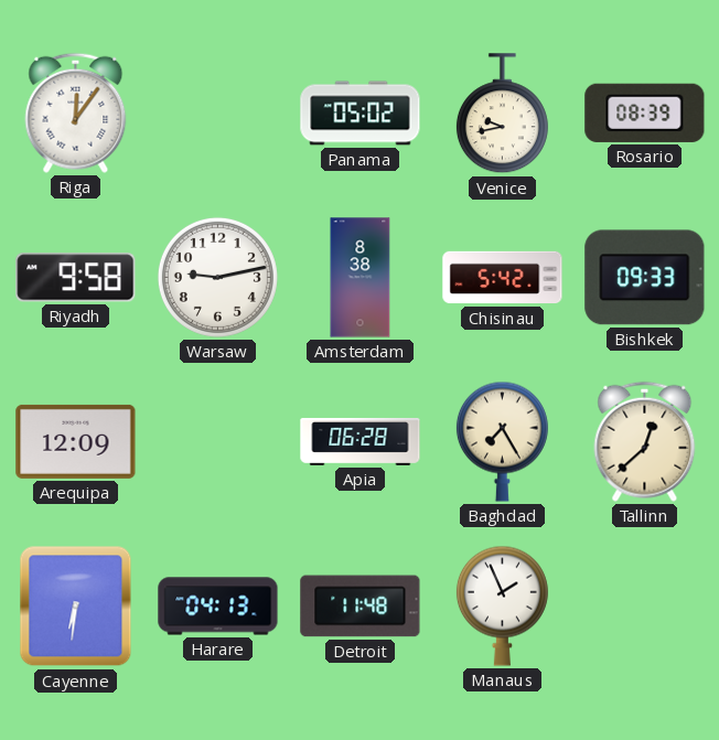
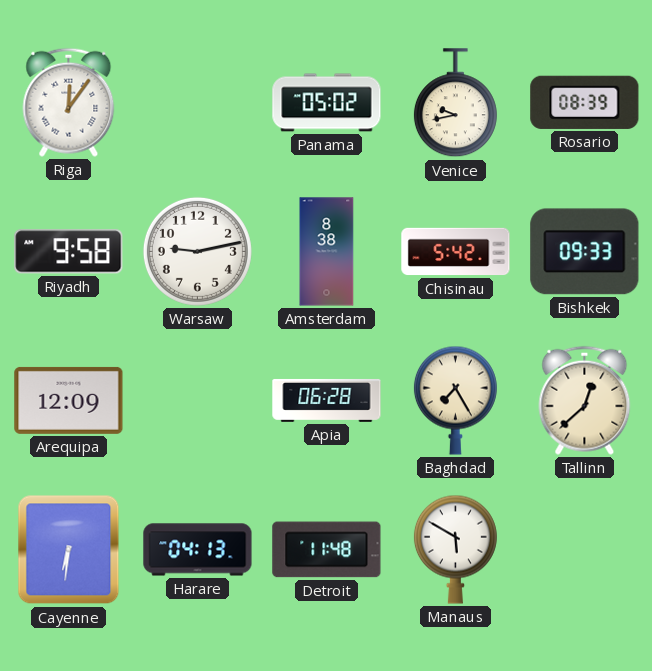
Manaus: 1:56 -> 5:50
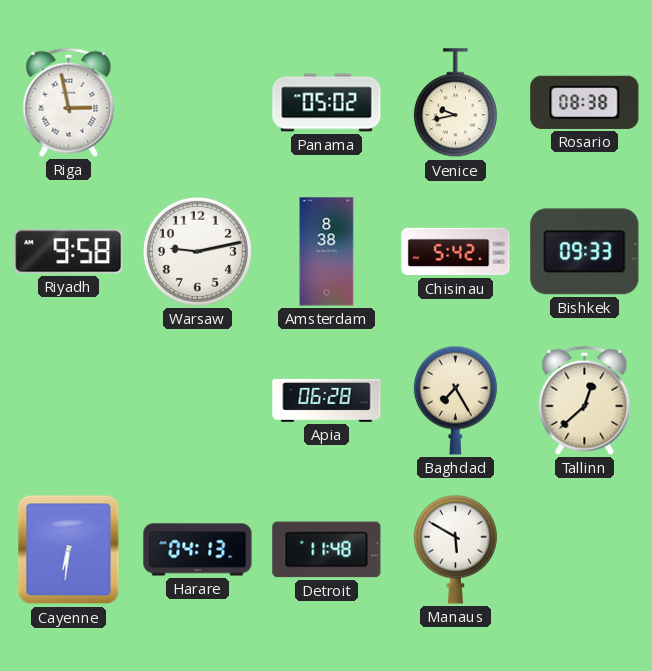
Riga: 12:06 -> 2:58
Rosario: 08:39 -> 08:38
Arequipa: 12:09 -> none
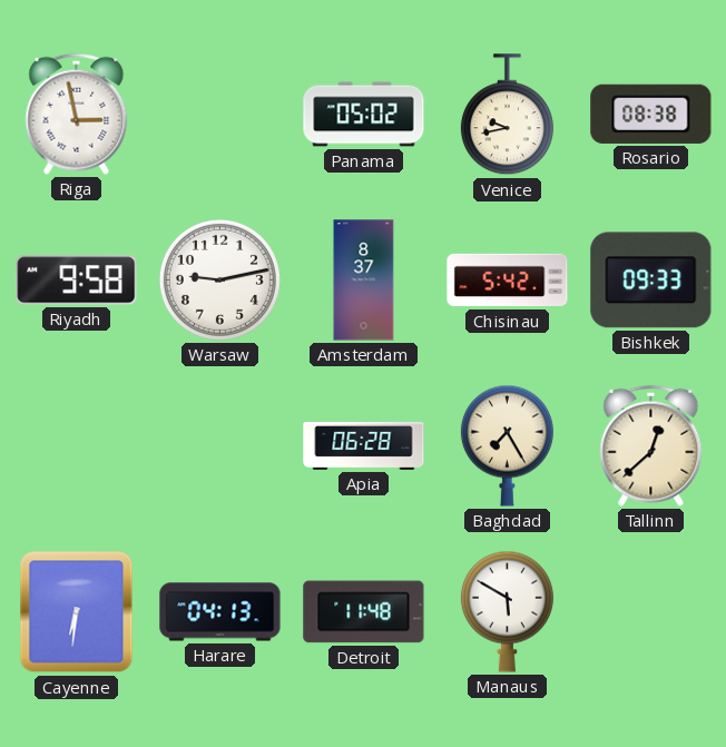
Amsterdam: 8:38 -> 8:37
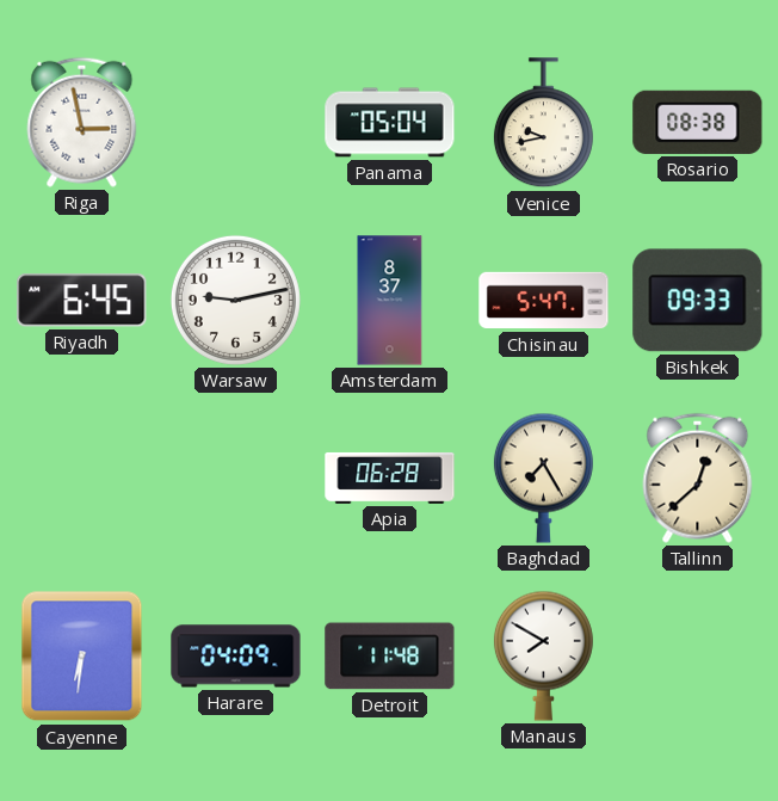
Panama: 05:02 -> 05:04
Riyadh: 9:58 -> 6:45
Chisinau: 5:42 -> 5:47
Harare: 04:13 -> 04:09
Manaus: 5:50 -> 7:50
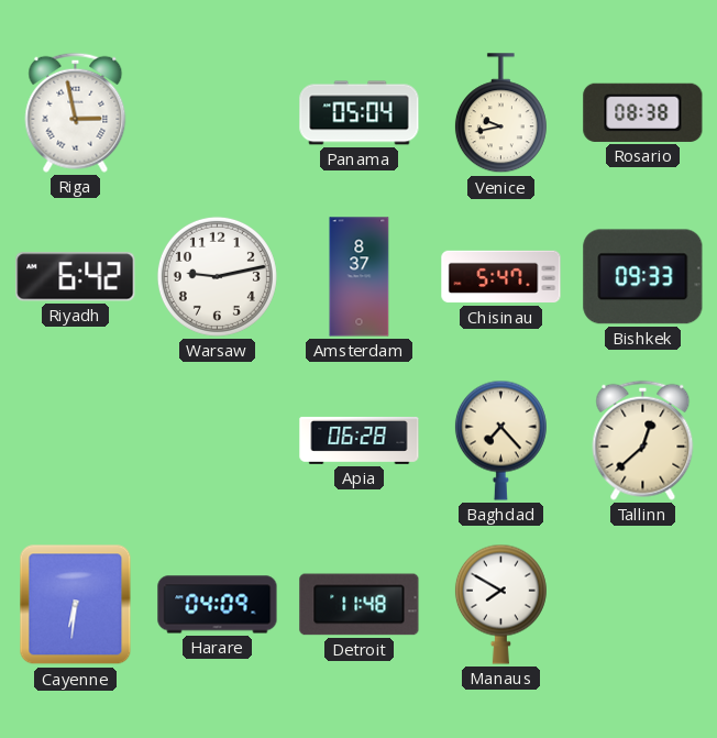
Riyadh: 6:45 -> 6:42
Baghdad: 7:25 -> 7:23
